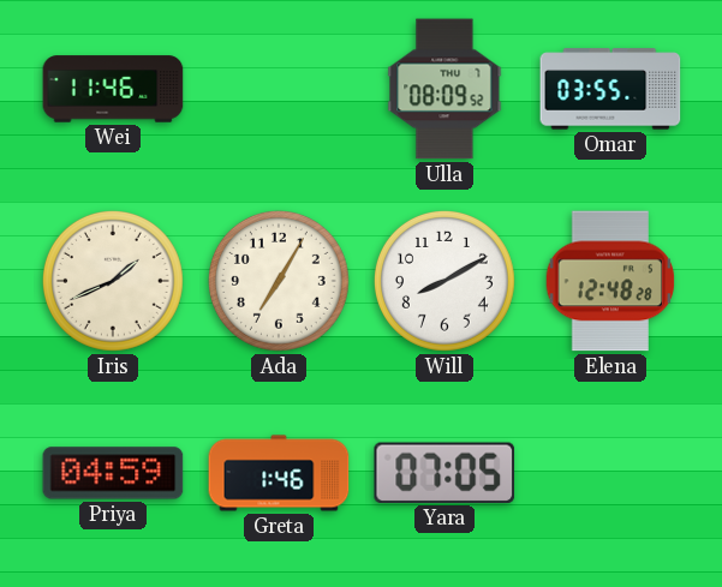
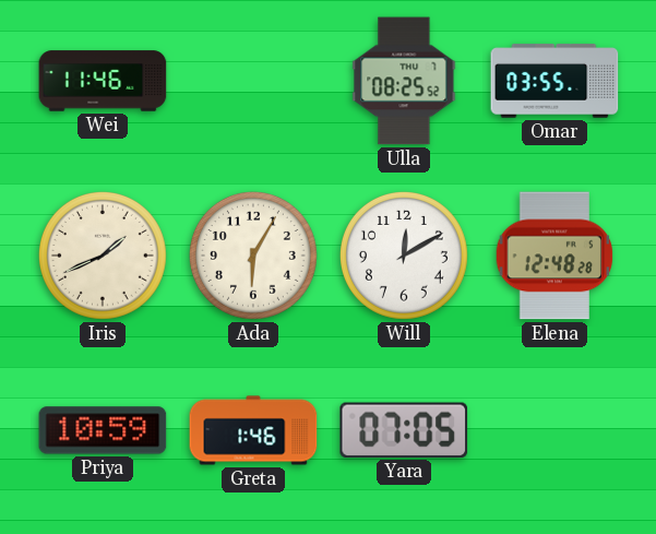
Ulla: 08:09 -> 08:25
Ada: 7:05 -> 6:05
Will: 8:10 -> 12:10
Priya: 04:59 -> 10:59
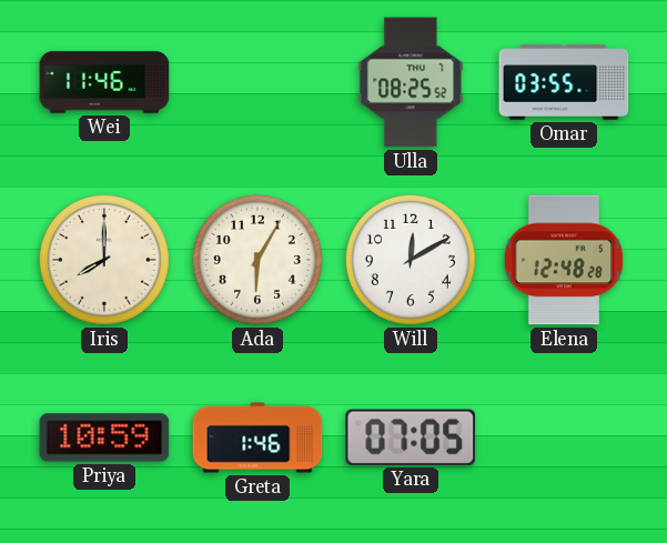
Iris: 1:41 -> 8:00
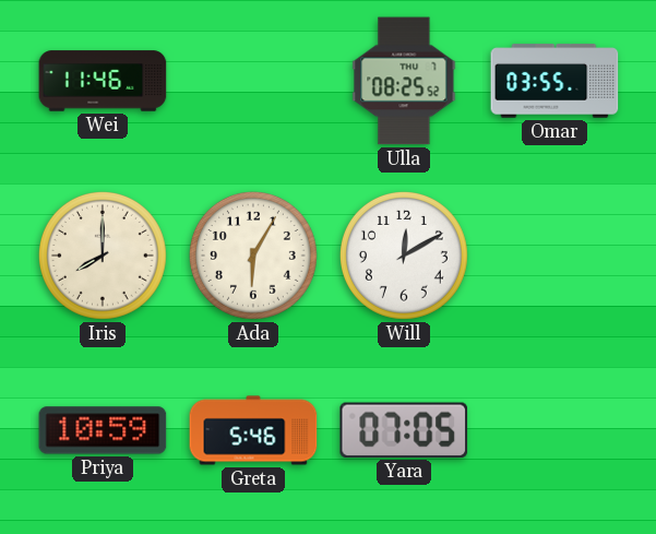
Elena: 12:48 -> none
Greta: 1:46 -> 5:46
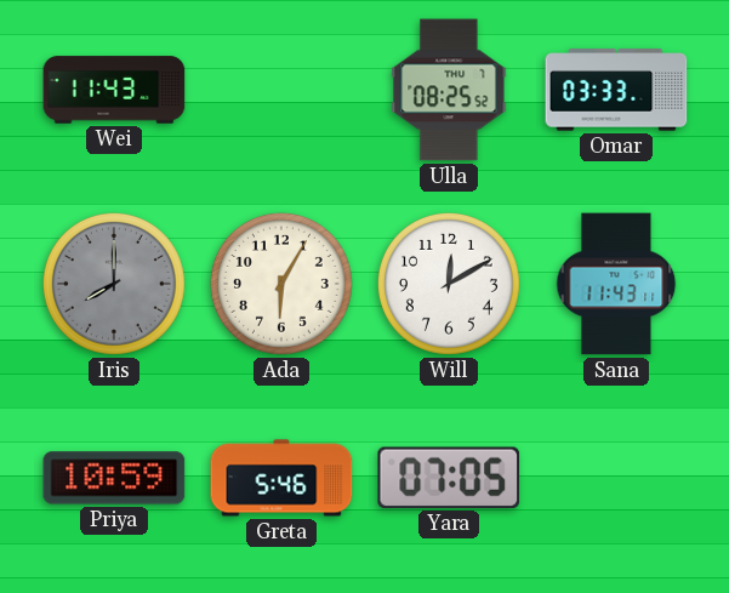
Wei: 11:46 -> 11:43
Omar: 03:55 -> 03:33
Iris dial: cream -> grey
Sana: none -> 11:43
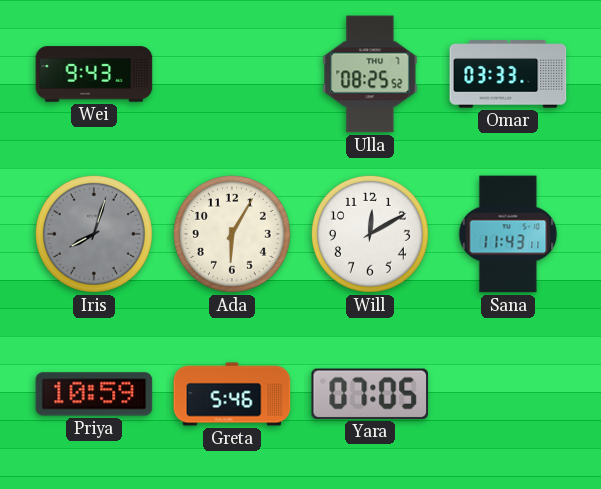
Wei: 11:43 -> 9:43
Iris: 8:00 -> 8:03
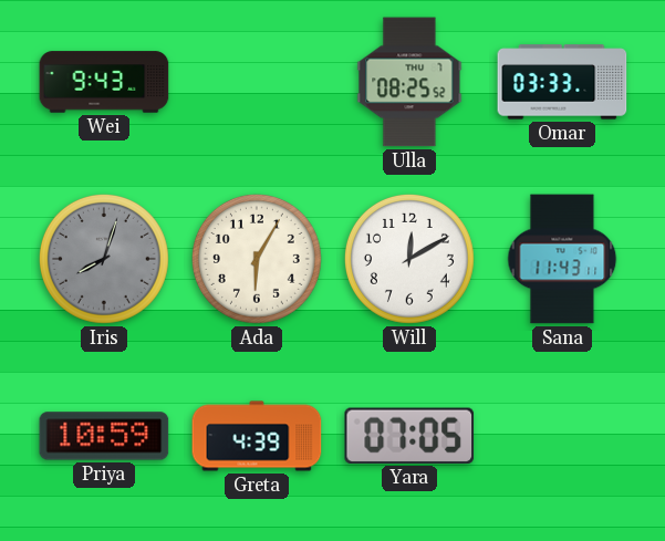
Greta: 5:46 -> 4:39
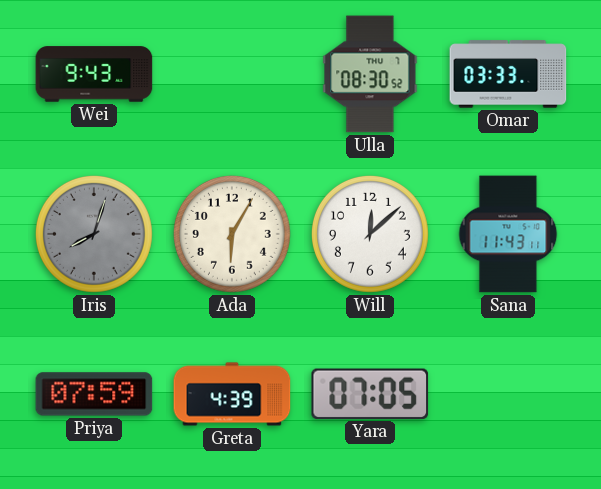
Ulla: 08:25 -> 08:30
Will: 12:10 -> 12:08
Priya: 10:59 -> 07:59
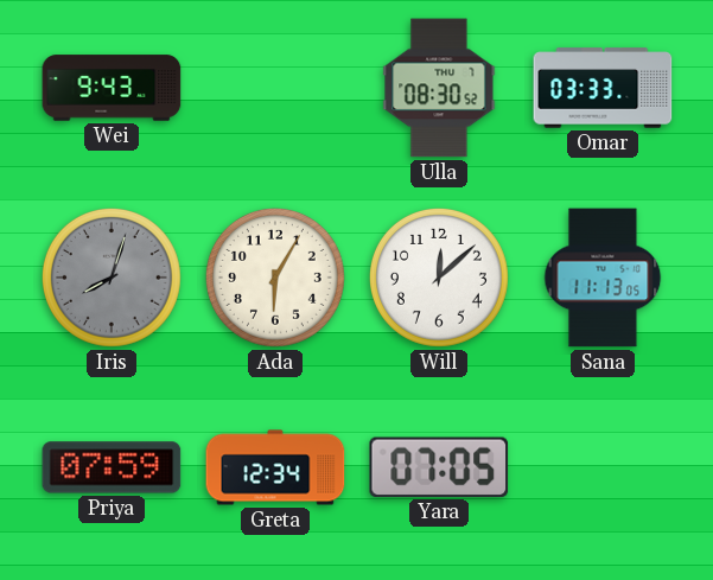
Sana: 11:43 -> 11:13
Greta: 4:39 -> 12:34
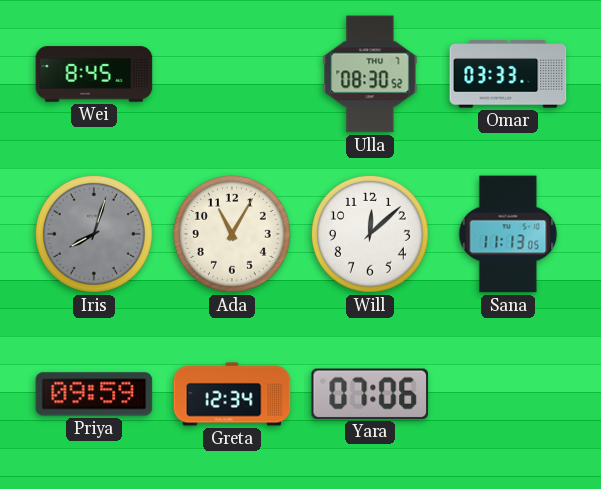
Wei: 9:43 -> 8:45
Ada: 6:05 -> 11:05
Priya: 07:59 -> 09:59
Yara: 07:05 -> 07:06
